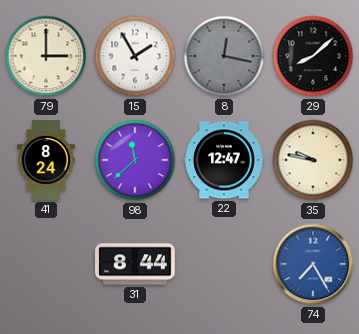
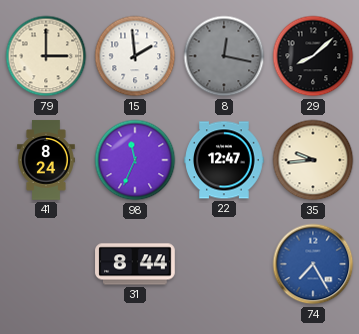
15: 1:55 -> 1:59
98: 11:38 -> 11:34
35: 9:47 -> 9:44
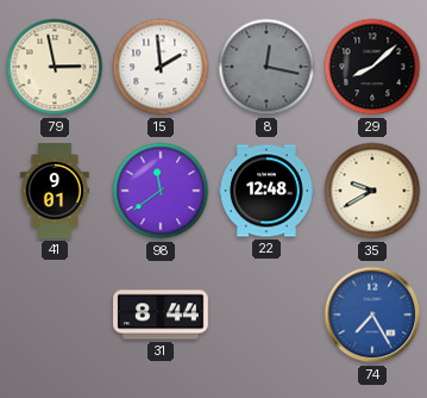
79: 3:00 -> 2:58
41: 8:24 -> 9:01
98: 11:34 -> 11:39
22: 12:47 -> 12:48
35: 9:44 -> 9:40
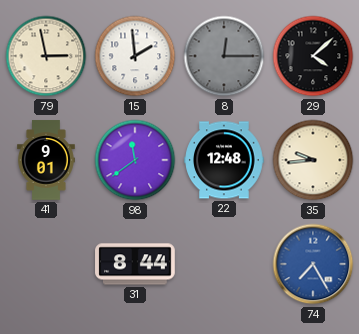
8: 12:17 -> 12:15
29: 8:08 -> 4:08
35: 9:40 -> 9:44
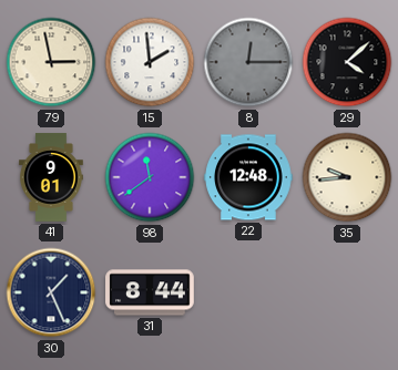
30: none -> 1:26
74: 7:25 -> none
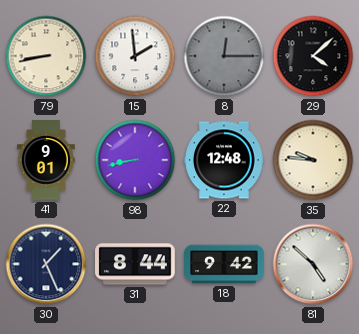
79: 2:58 -> 8:43
98: 11:39 -> 8:43
35: 9:44 -> 9:46
18: none -> 9:42
81: none -> 4:52
